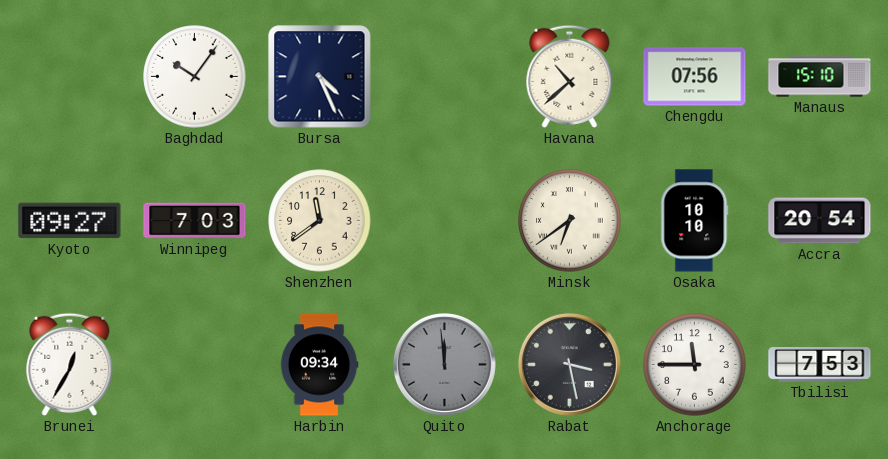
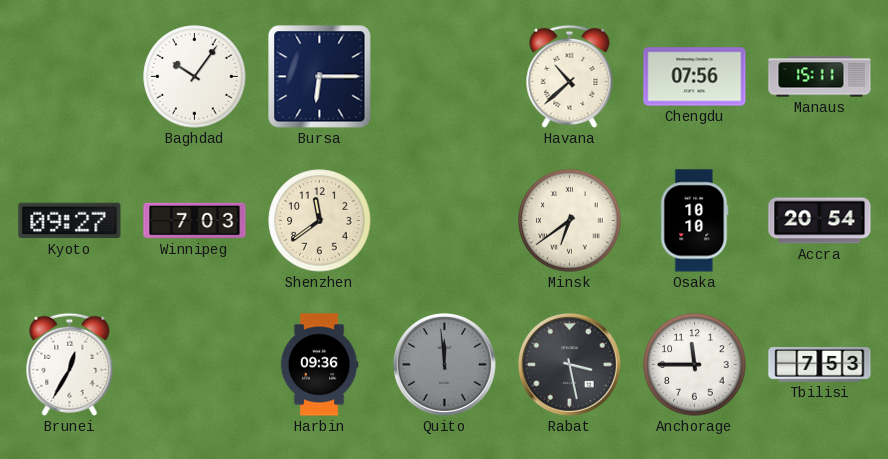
Bursa: 4:26 -> 6:15
Manaus: 15:10 -> 15:11
Harbin: 09:34 -> 09:36
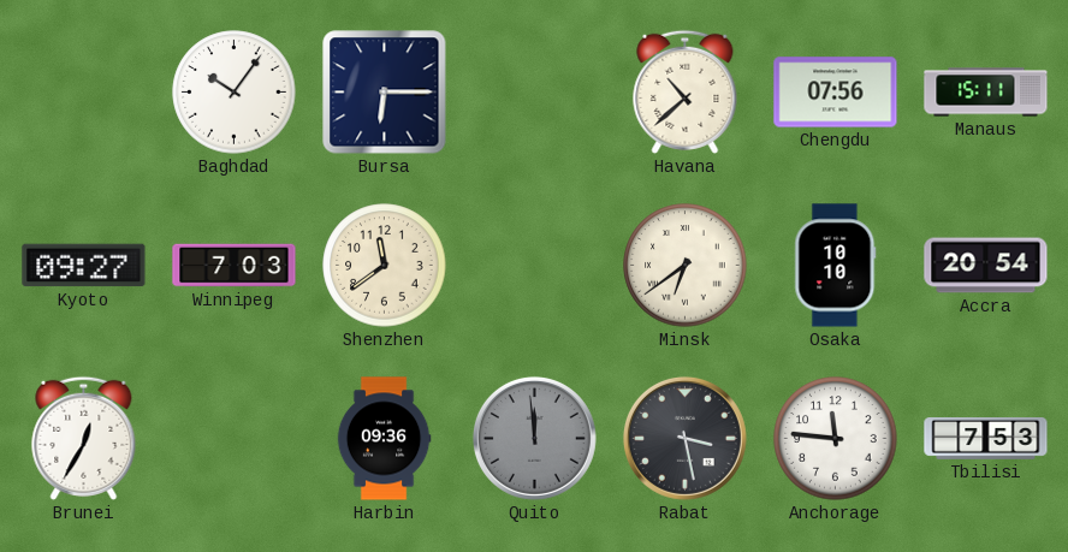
Anchorage: 11:45 -> 11:46
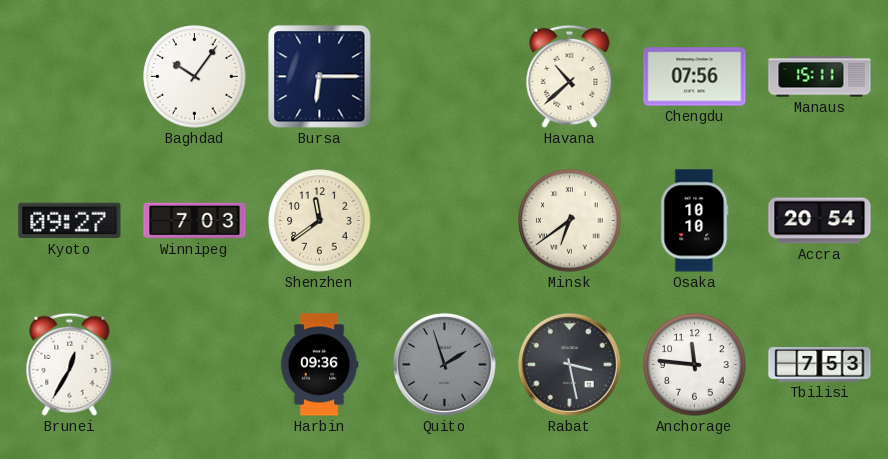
Quito: 11:59 -> 1:57
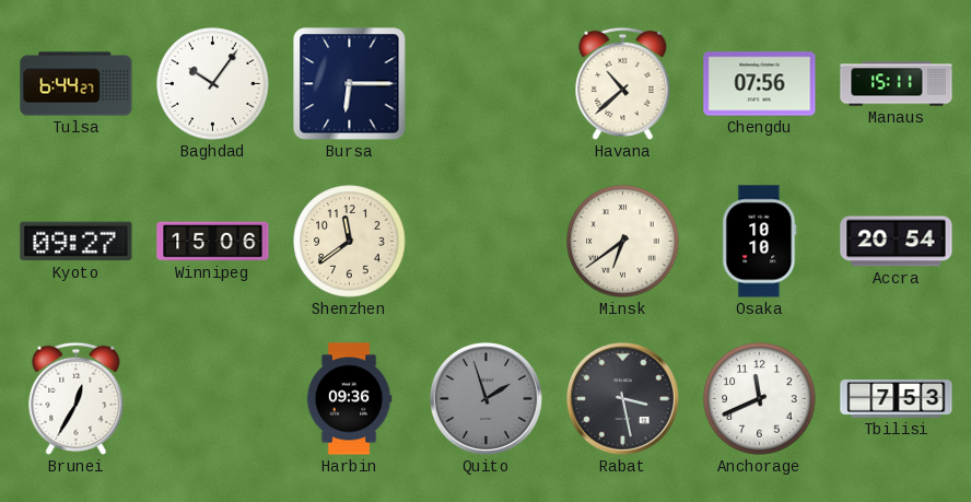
Tulsa: none -> 6:44
Winnipeg: 7:03 -> 15:06
Anchorage: 11:46 -> 11:41
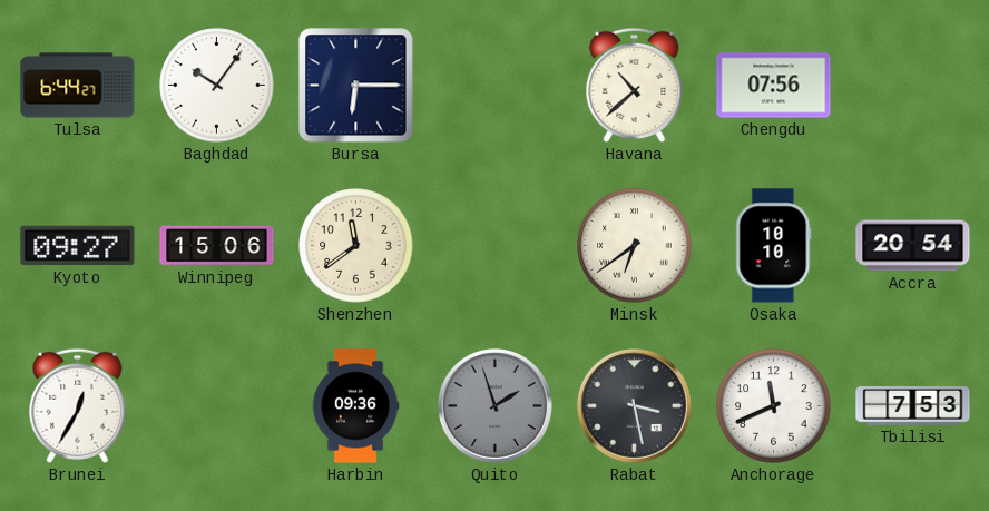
Manaus: 15:11 -> none
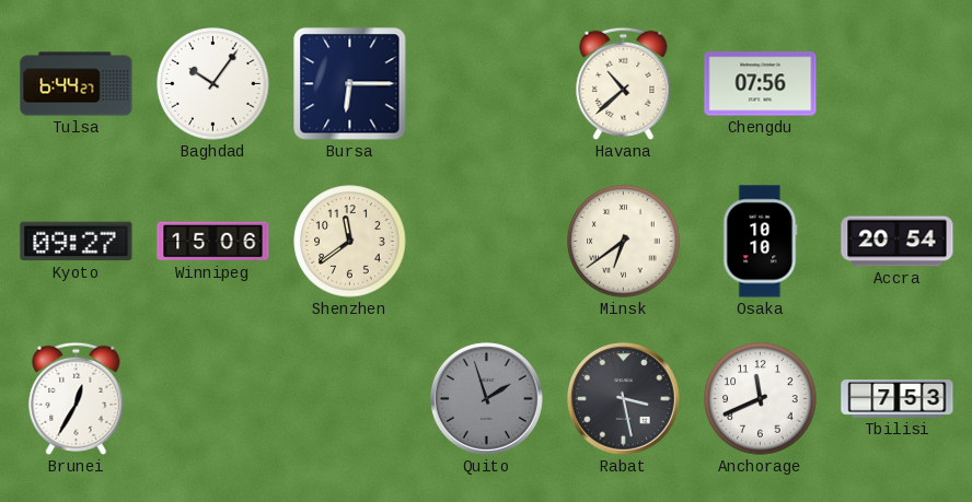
Harbin: 09:36 -> none
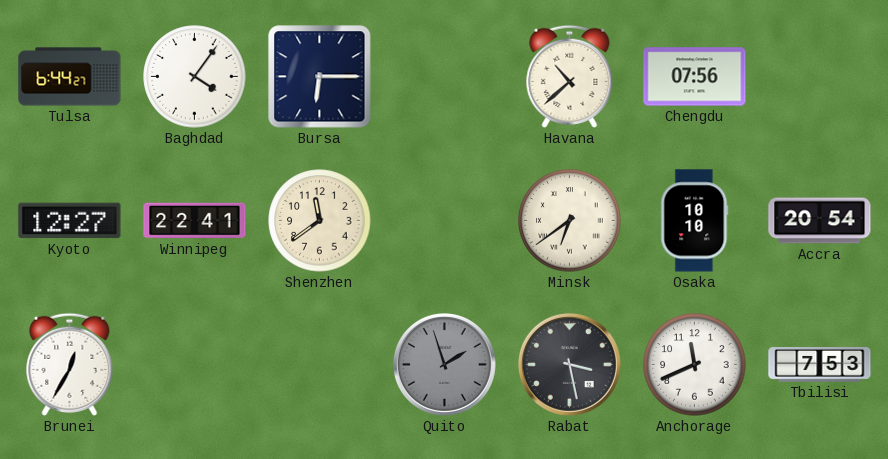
Baghdad: 10:06 -> 4:06
Kyoto: 09:27 -> 12:27
Winnipeg: 15:06 -> 22:41
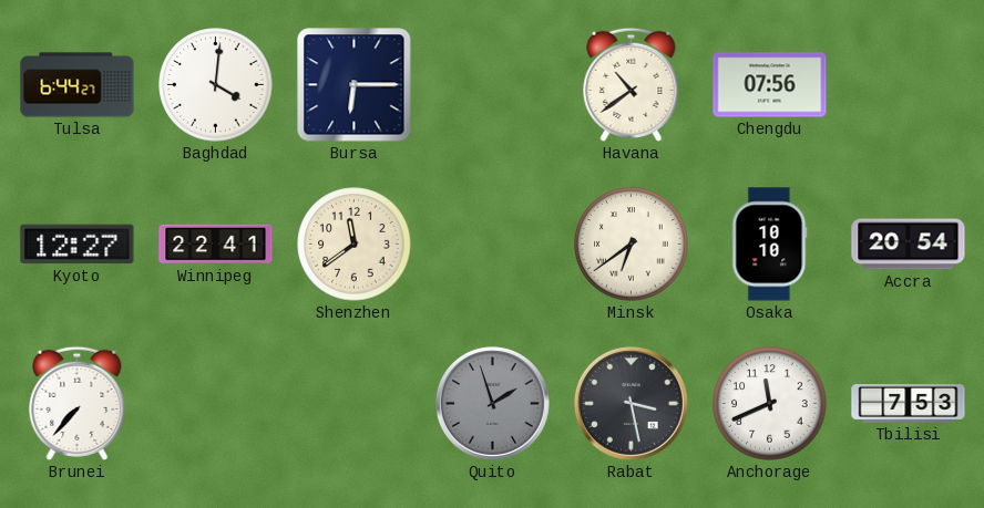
Baghdad: 4:06 -> 4:01
Havana: 10:38 -> 10:39
Brunei: 12:35 -> 7:37
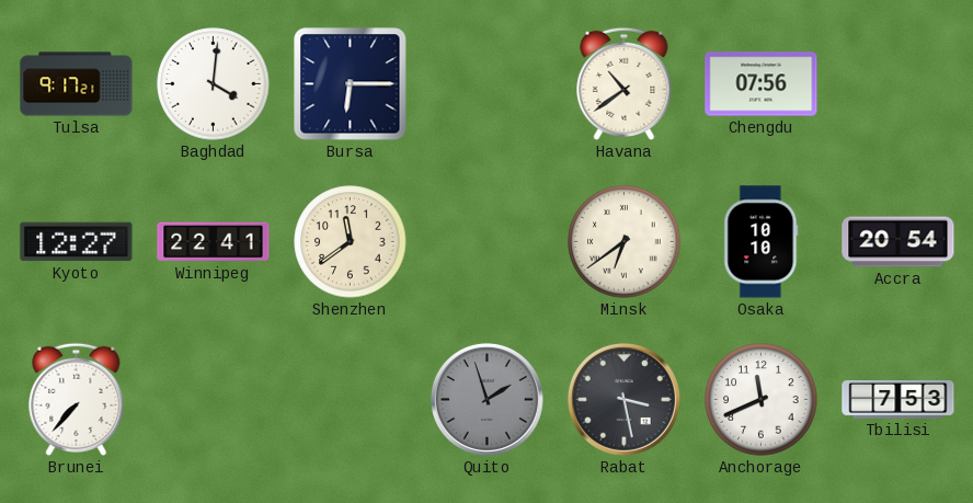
Tulsa: 6:44 -> 9:17
